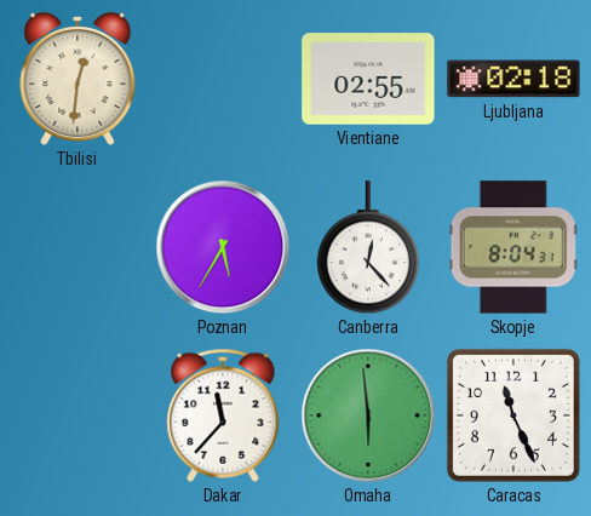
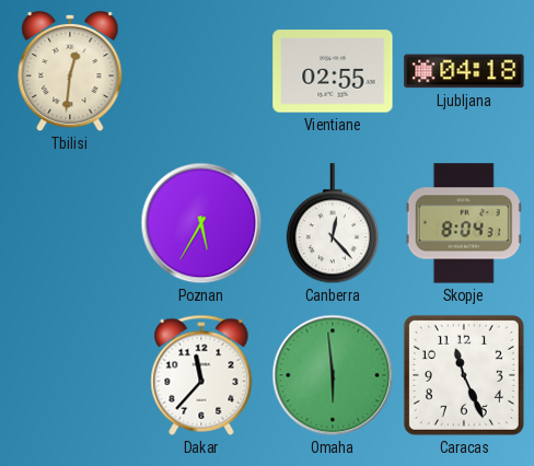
Ljubljana: 02:18 -> 04:18
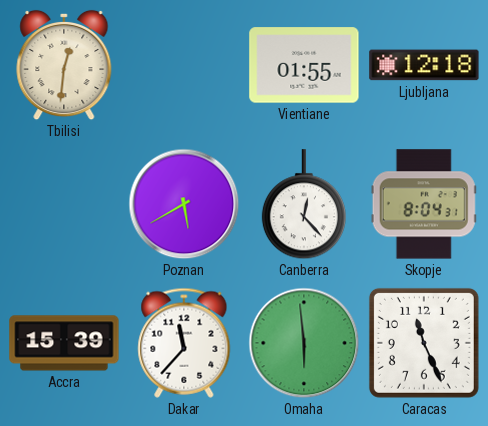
Vientiane: 02:55 -> 01:55
Ljubljana: 04:18 -> 12:18
Poznan: 5:35 -> 5:40
Accra: none -> 15:39
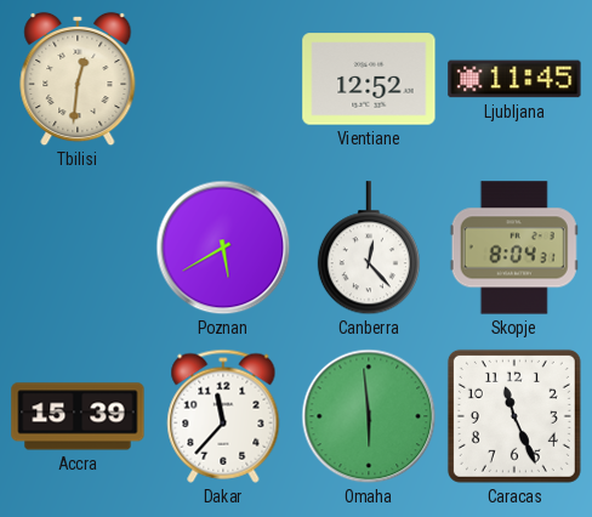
Vientiane: 01:55 -> 12:52
Ljubljana: 12:18 -> 11:45
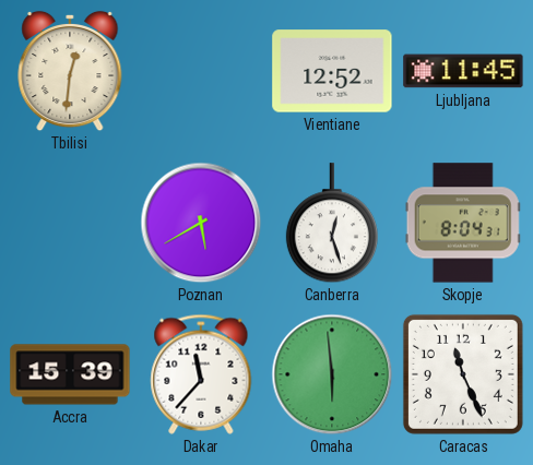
Canberra: 12:23 -> 12:27
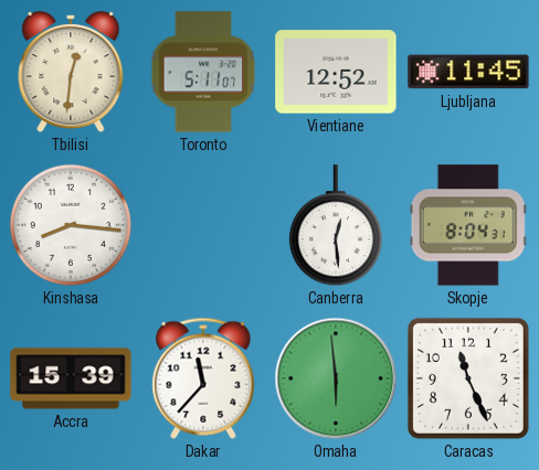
Toronto: none -> 5:11
Kinshasa: none -> 8:16
Poznan: 5:40 -> none
Canberra: 12:27 -> 12:29
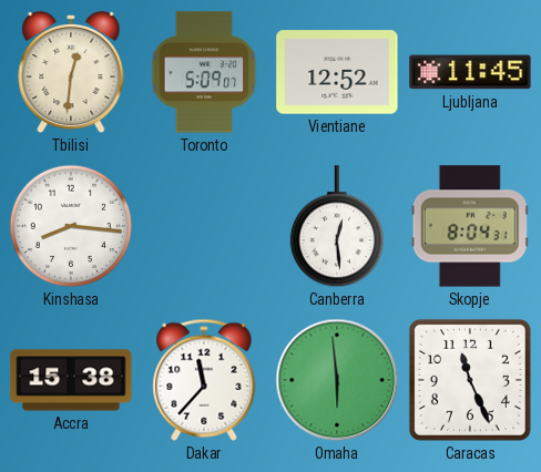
Toronto: 5:11 -> 5:09
Accra: 15:39 -> 15:38
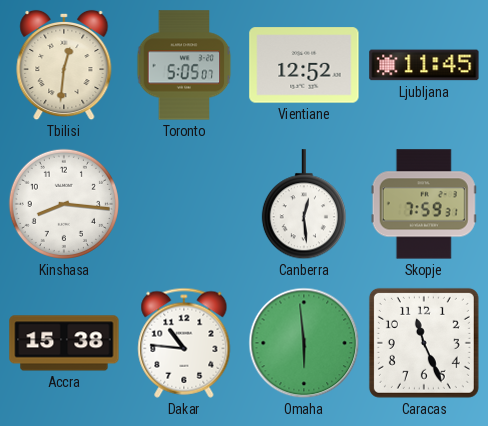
Toronto: 5:09 -> 5:05
Skopje: 8:04 -> 7:59
Dakar: 11:37 -> 10:46
